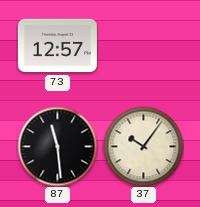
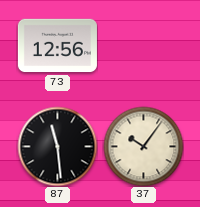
73: 12:57 -> 12:56
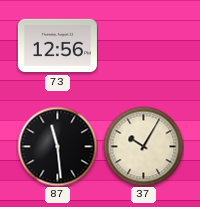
37: 10:06 -> 10:05
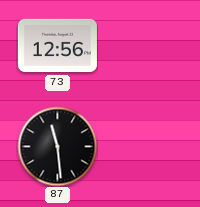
37: 10:05 -> none
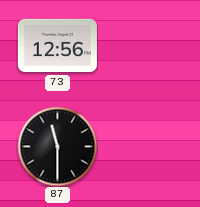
87: 11:29 -> 11:30
